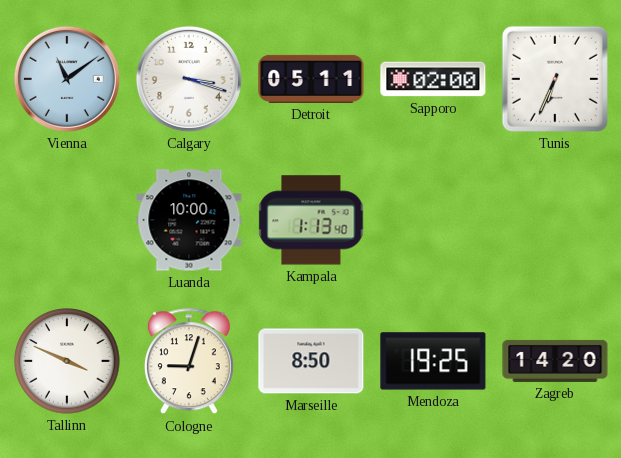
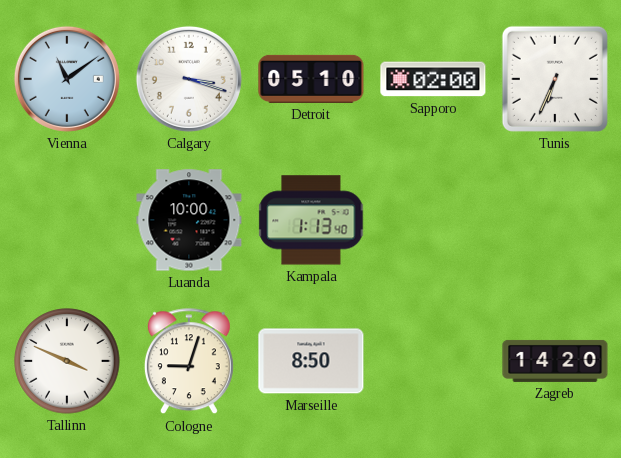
Detroit: 05:11 -> 05:10
Mendoza: 19:25 -> none
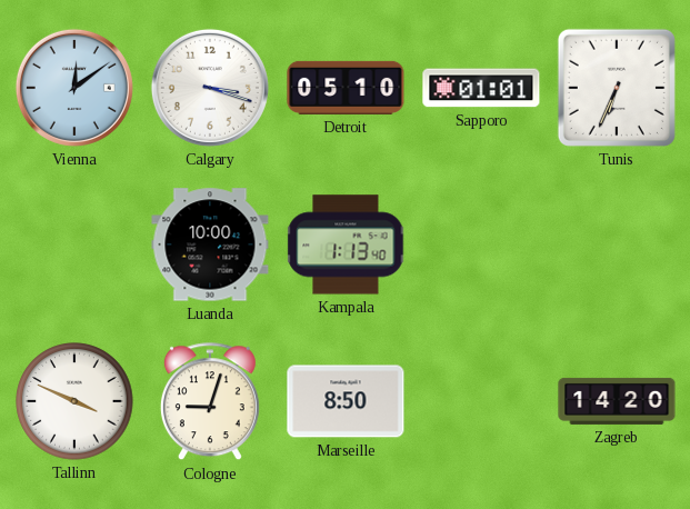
Vienna: 11:09 -> 12:09
Sapporo: 02:00 -> 01:01
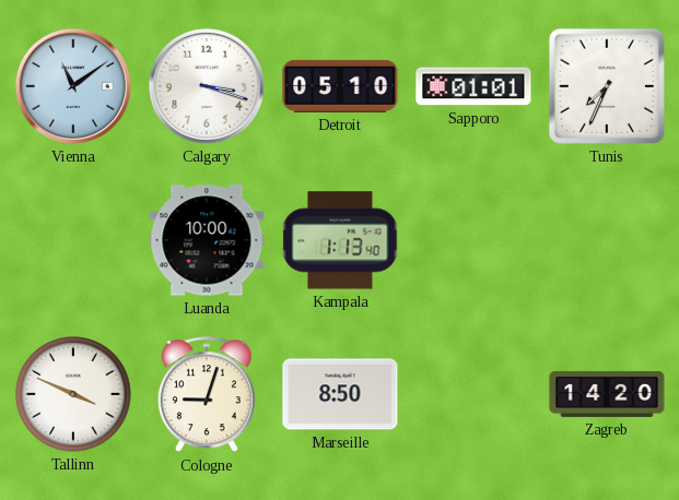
Vienna: 12:09 -> 11:09
Tunis: 6:34 -> 7:34
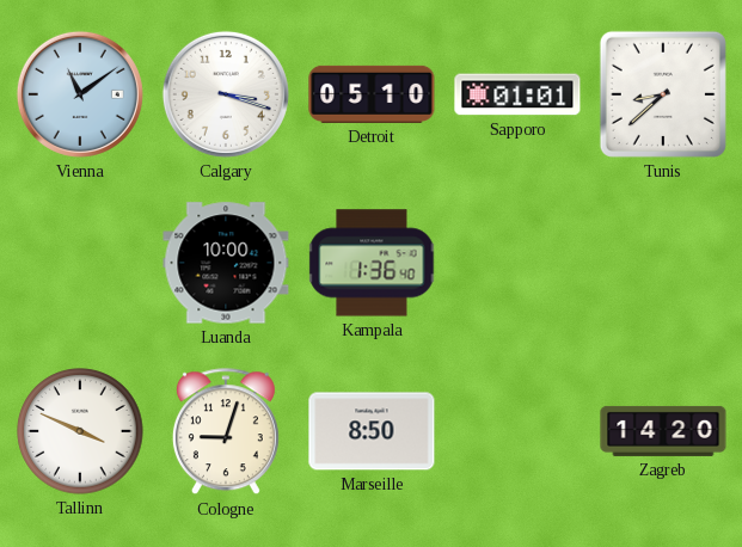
Tunis: 7:34 -> 8:38
Kampala: 1:13 -> 1:36
